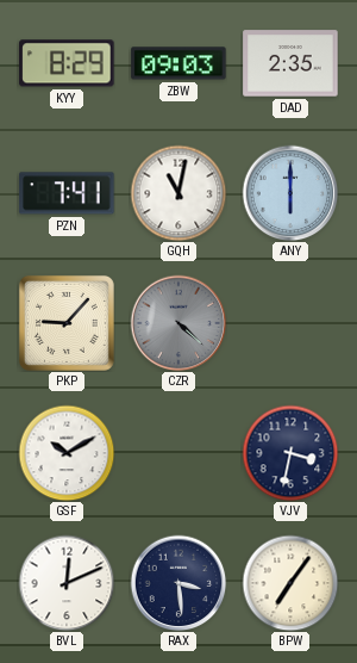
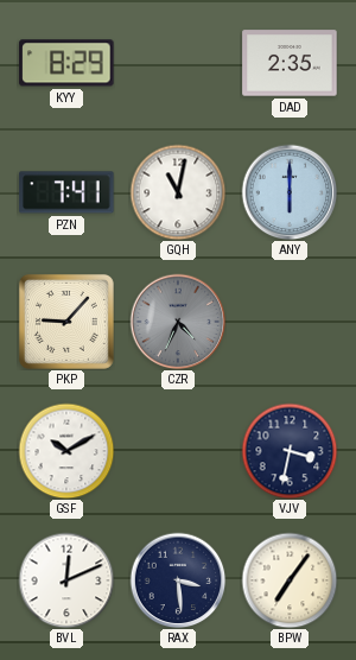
ZBW: 09:03 -> none
CZR: 4:22 -> 4:34
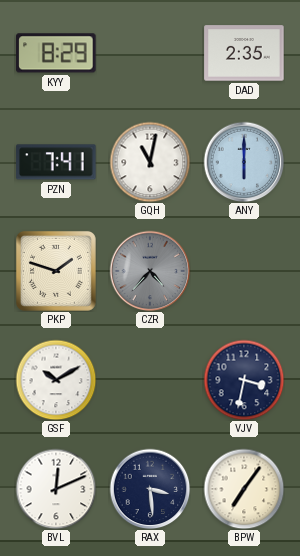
PKP: 9:07 -> 1:48
CZR: 4:34 -> 4:37
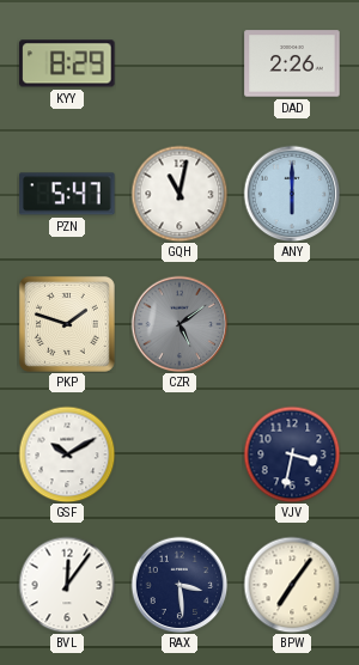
DAD: 2:35 -> 2:26
PZN: 7:41 -> 5:47
CZR: 4:37 -> 5:09
BVL: 12:11 -> 12:06
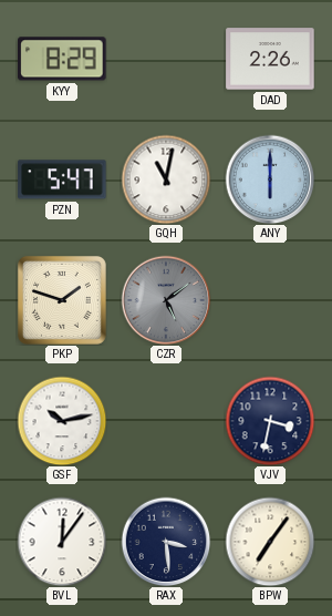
GSF: 10:10 -> 10:13
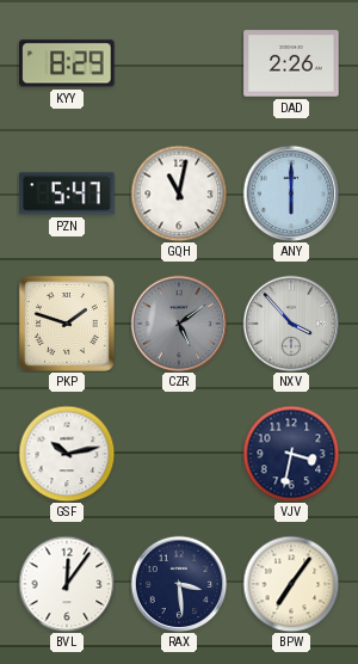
NXV: none -> 3:53
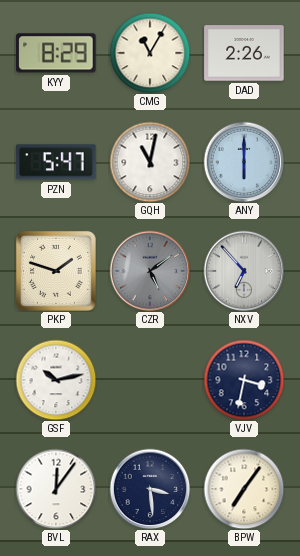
CMG: none -> 11:05
NXV: 3:53 -> 6:53
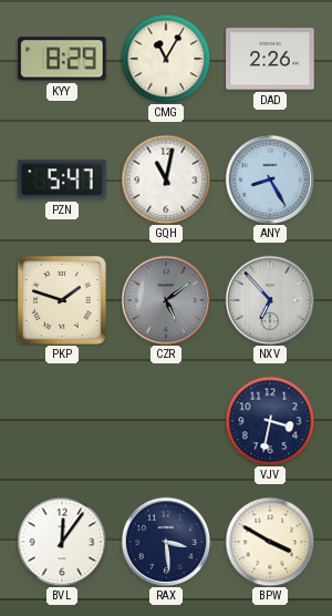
ANY: 6:00 -> 8:25
GSF: 10:13 -> none
BPW: 7:06 -> 3:50
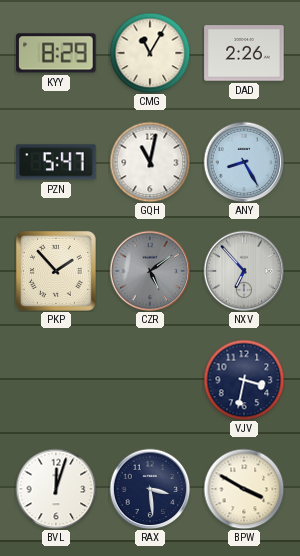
PKP: 1:48 -> 1:53
BVL: 12:06 -> 12:03
